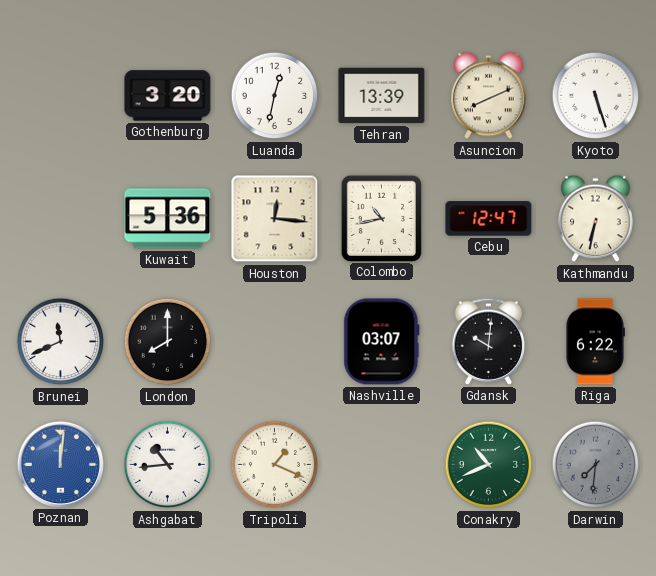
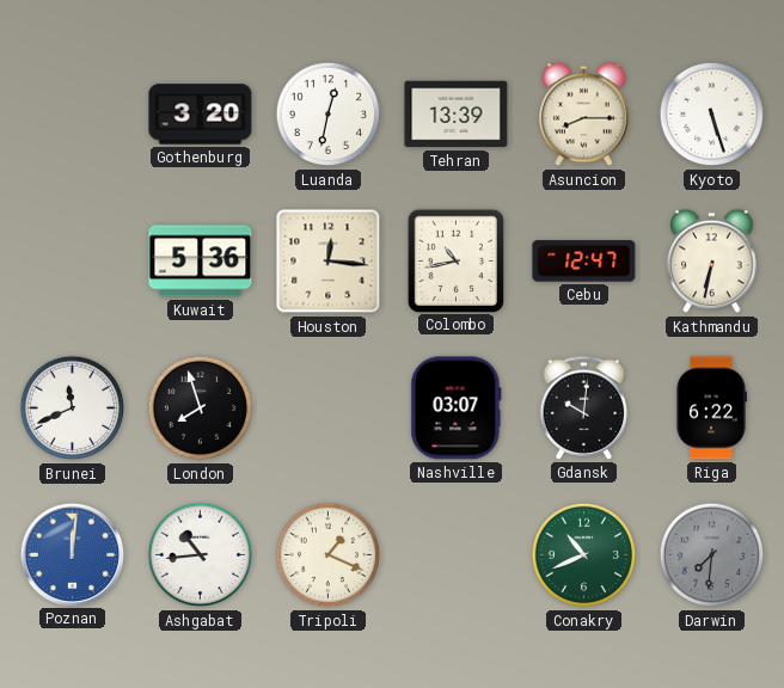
Asuncion: 8:11 -> 8:15
London: 8:00 -> 7:57
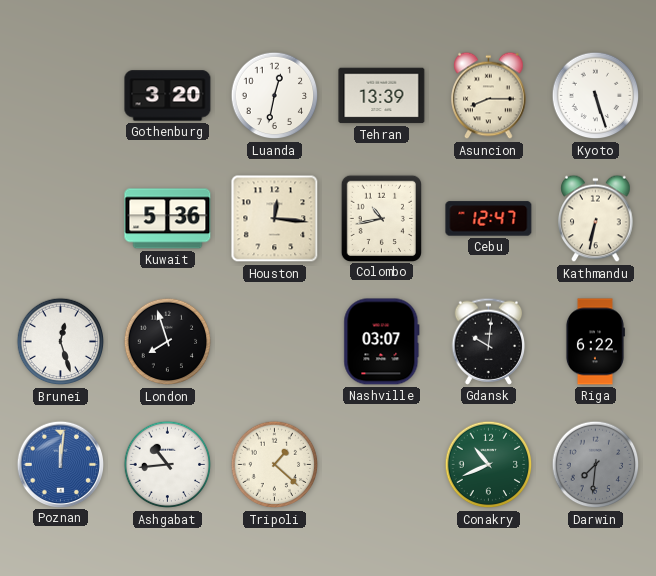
Brunei: 11:41 -> 12:27
Tripoli: 1:19 -> 1:22
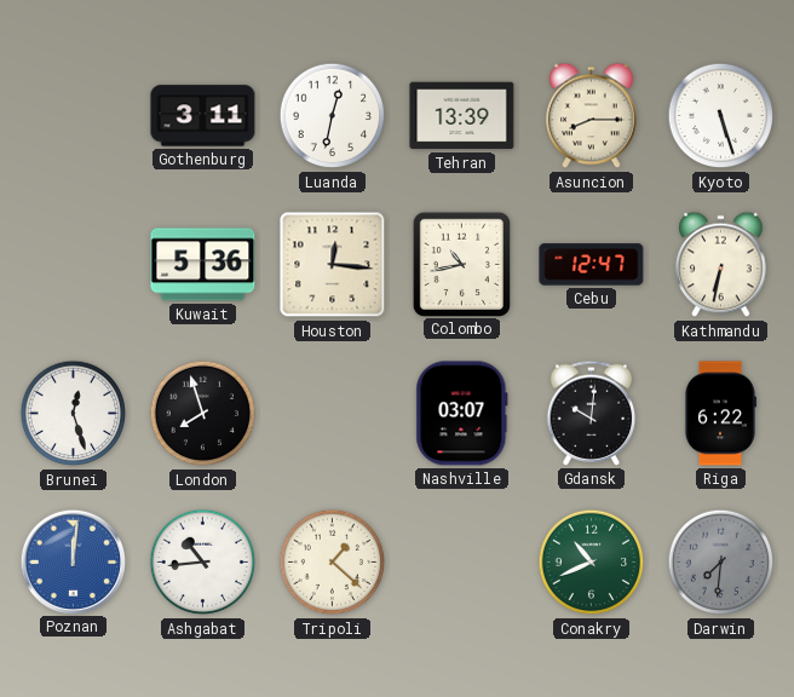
Gothenburg: 3:20 -> 3:11
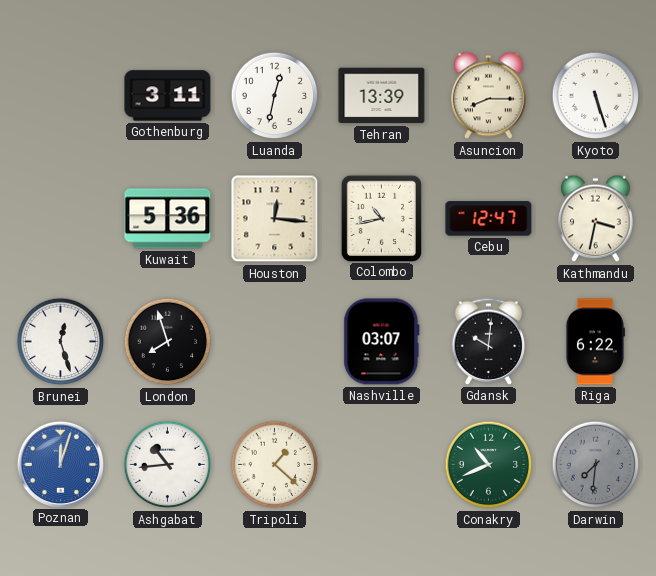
Kathmandu: 6:32 -> 3:32
Poznan: 12:01 -> 12:03
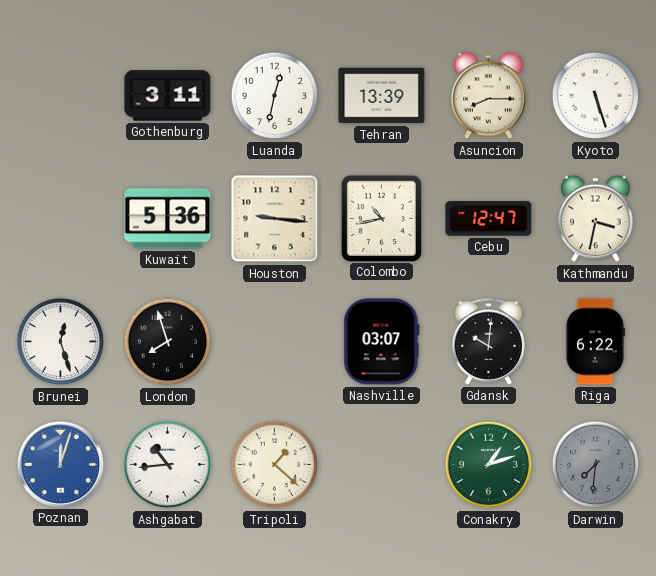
Houston: 12:16 -> 9:16
Conakry: 10:41 -> 1:12
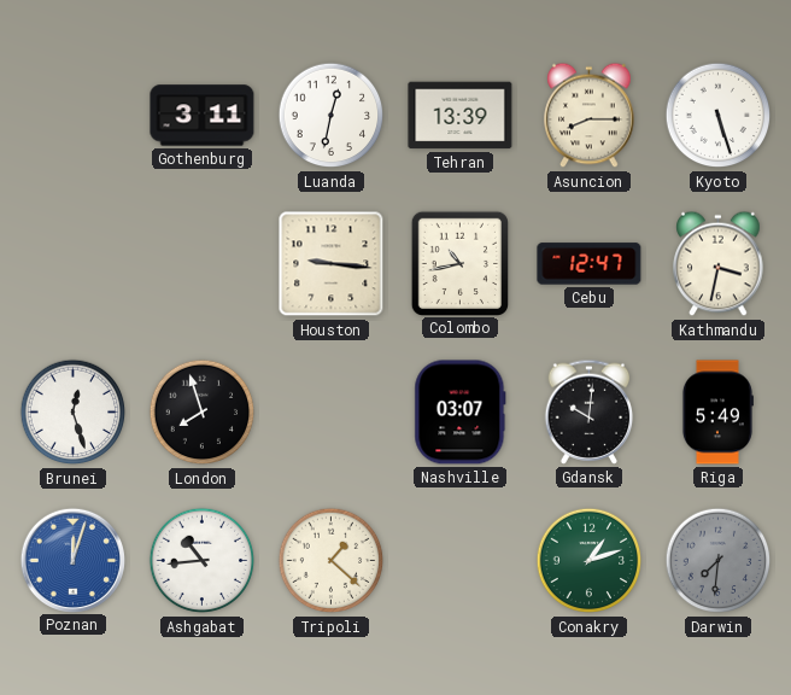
Kuwait: 5:36 -> none
Riga: 6:22 -> 5:49
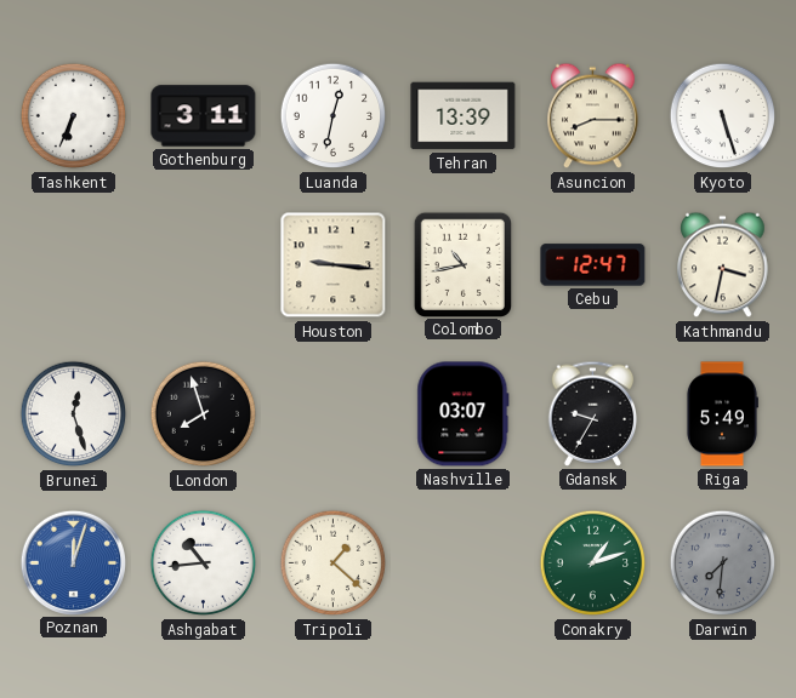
Tashkent: none -> 6:34
Gdansk: 10:01 -> 9:35
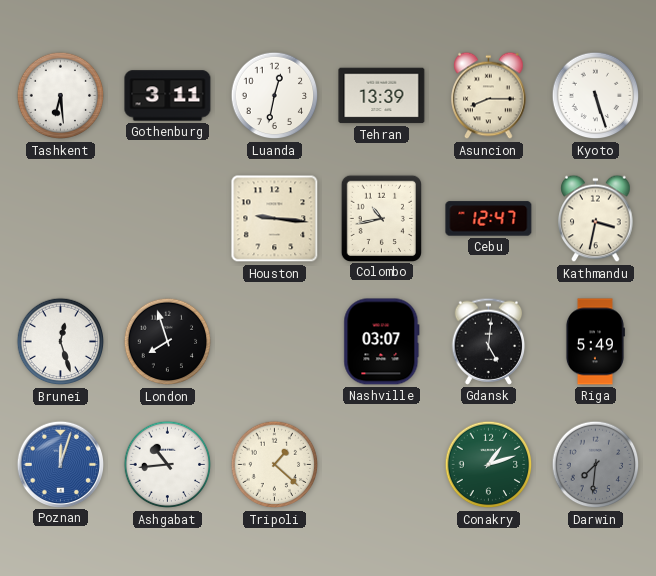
Tashkent: 6:34 -> 6:29
Gdansk: 9:35 -> 5:01
